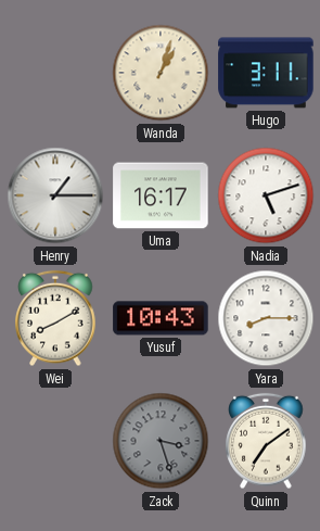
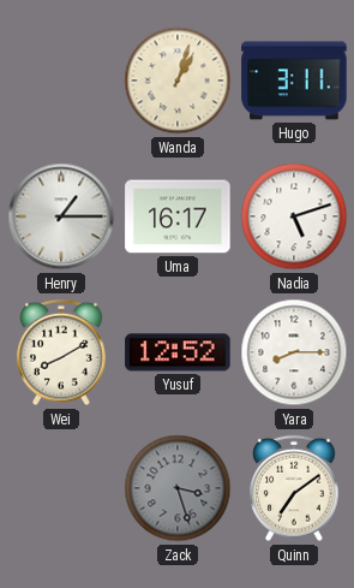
Yusuf: 10:43 -> 12:52
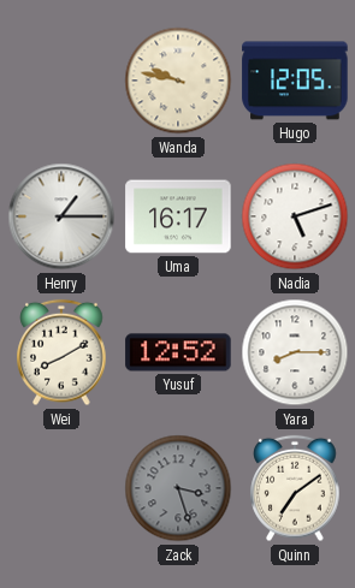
Wanda: 1:03 -> 9:47
Hugo: 3:11 -> 12:05
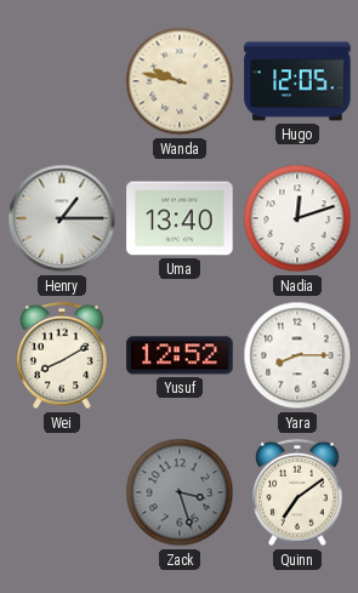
Uma: 16:17 -> 13:40
Nadia: 5:12 -> 12:12
